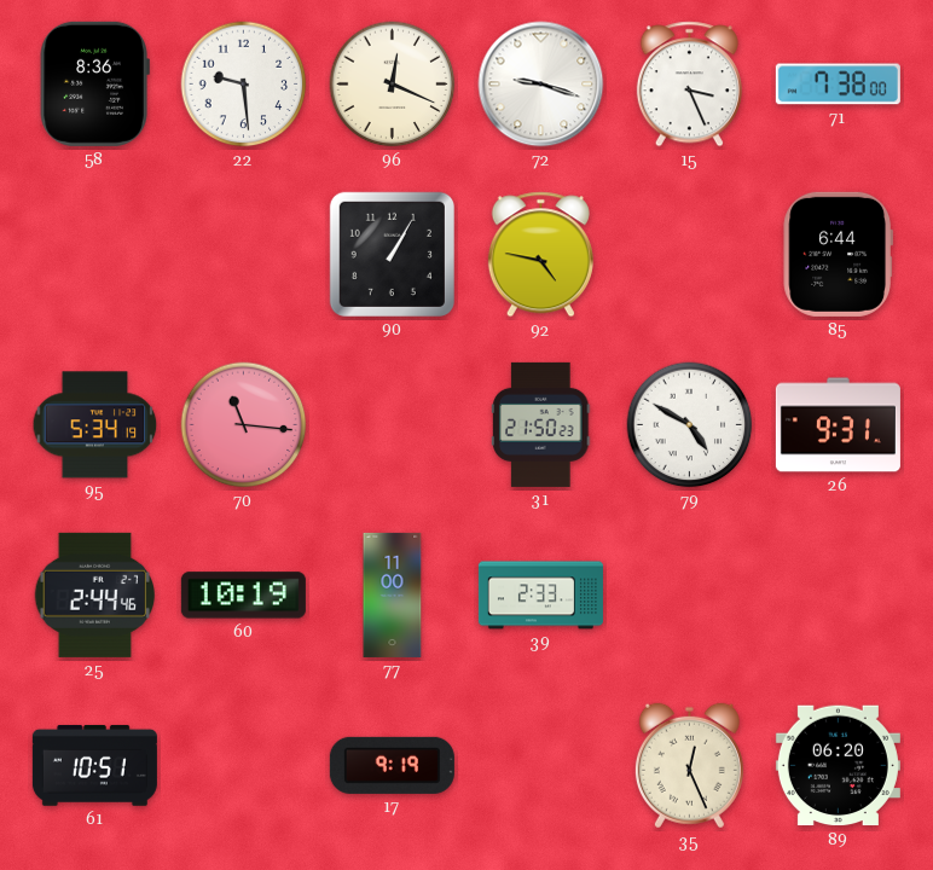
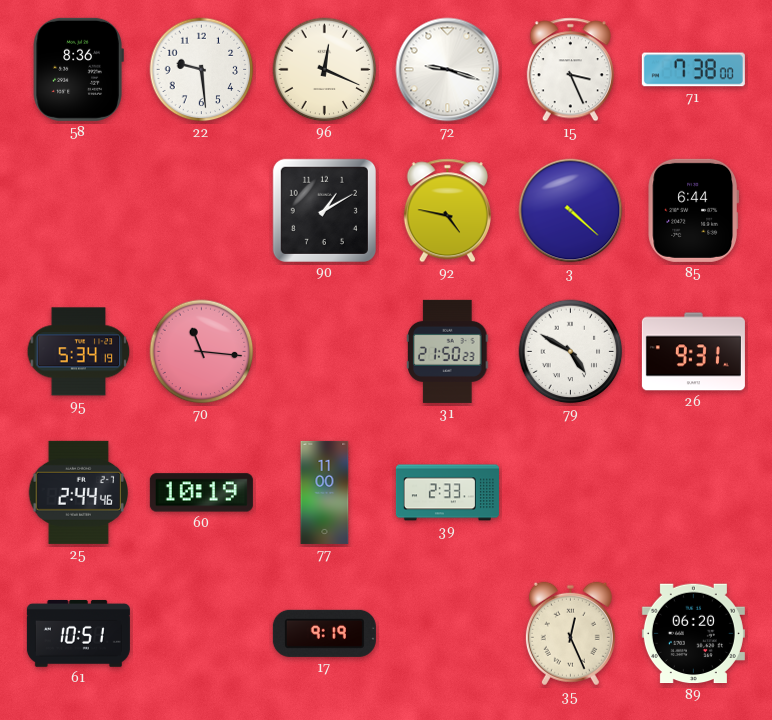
90: 1:05 -> 1:10
3: none -> 4:22
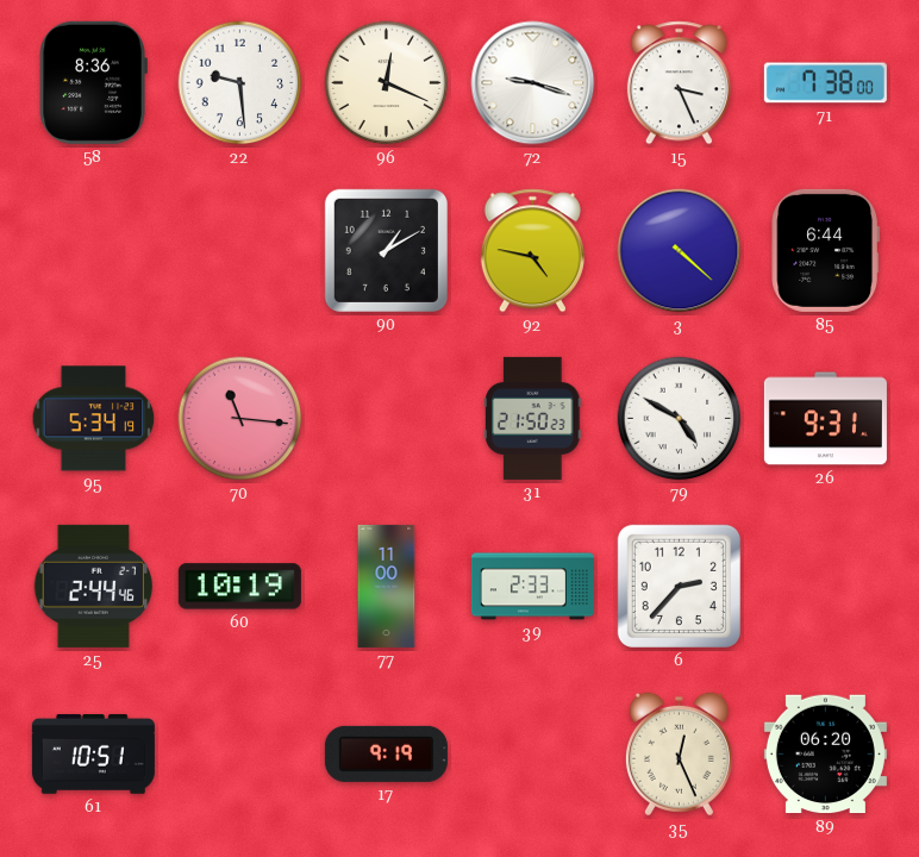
6: none -> 2:37
